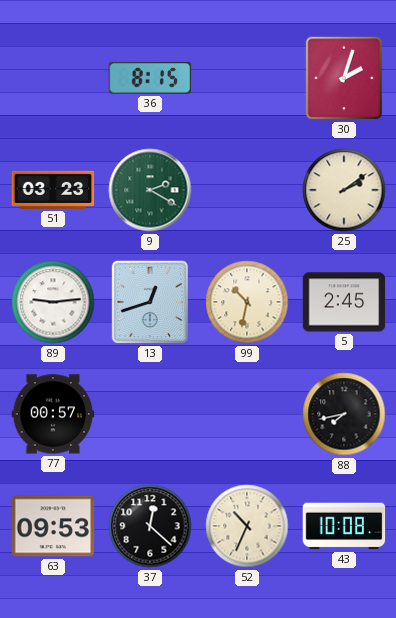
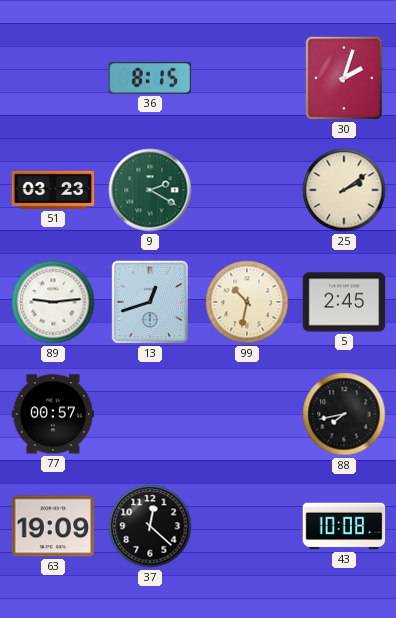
63: 09:53 -> 19:09
52: 10:34 -> none
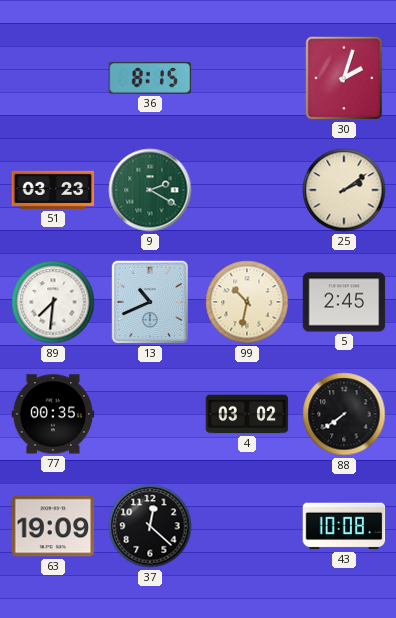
89: 9:14 -> 7:31
13: 12:42 -> 10:41
77: 00:57 -> 00:35
4: none -> 03:02
88: 7:43 -> 7:39
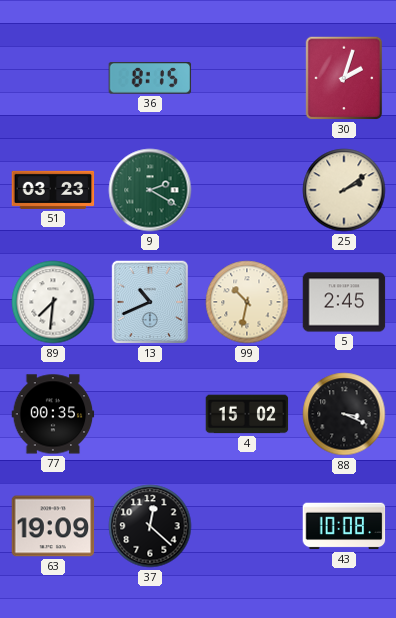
4: 03:02 -> 15:02
88: 7:39 -> 3:19
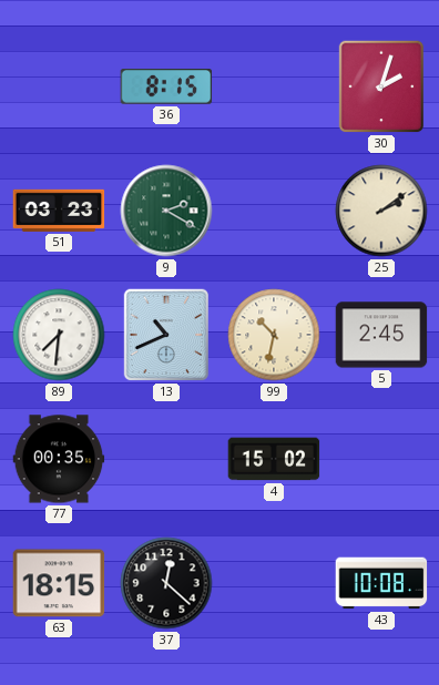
88: 3:19 -> none
63: 19:09 -> 18:15
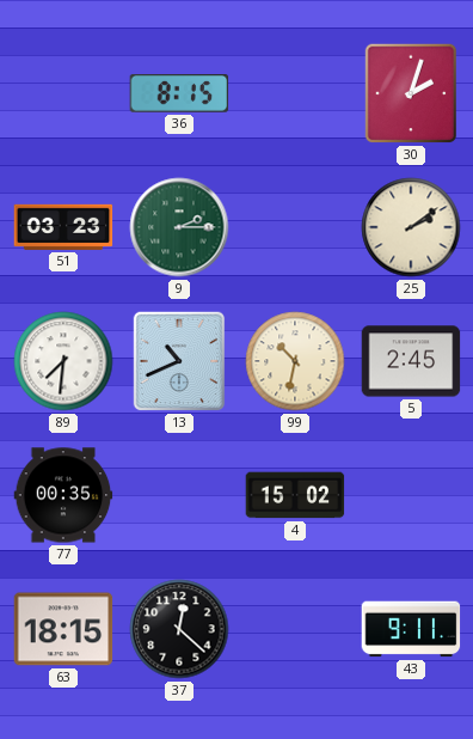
9: 2:20 -> 2:15
43: 10:08 -> 9:11
